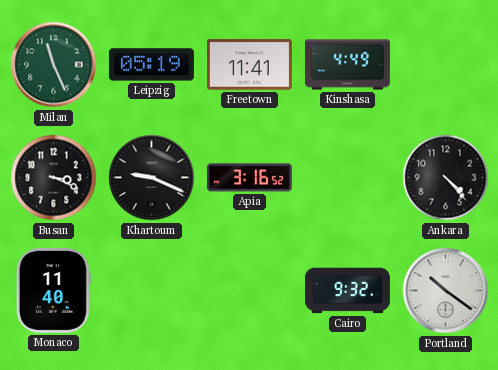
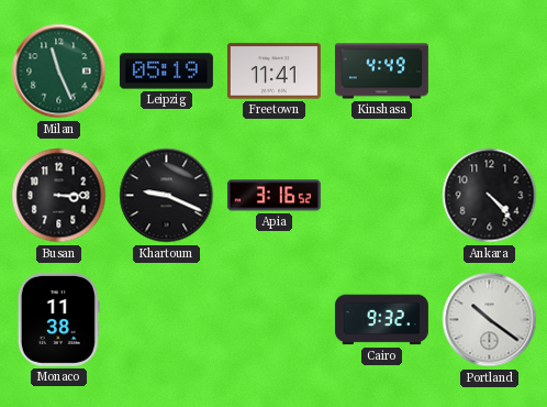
Busan: 3:19 -> 3:15
Monaco: 11:40 -> 11:38
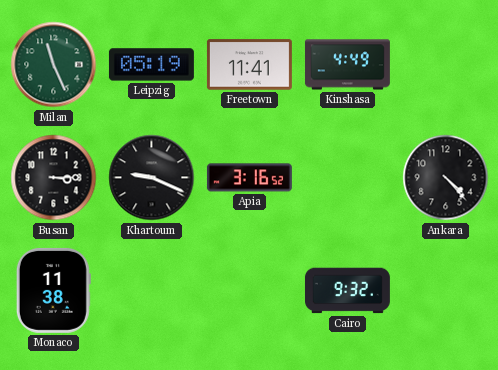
Portland: 10:21 -> none
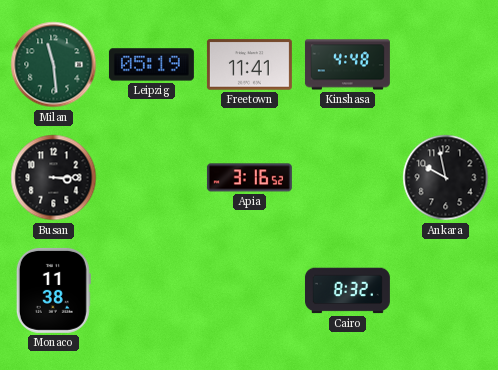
Milan: 11:26 -> 11:29
Kinshasa: 4:49 -> 4:48
Khartoum: 9:19 -> none
Ankara: 4:23 -> 9:58
Cairo: 9:32 -> 8:32
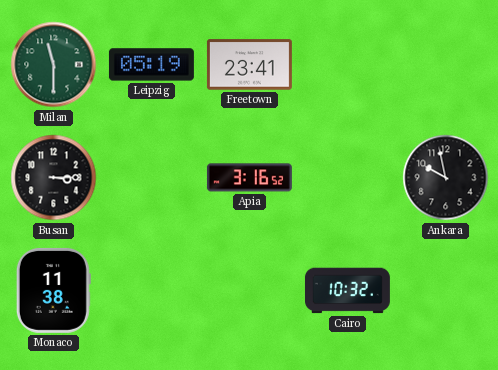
Milan: 11:29 -> 11:30
Freetown: 11:41 -> 23:41
Kinshasa: 4:48 -> none
Cairo: 8:32 -> 10:32
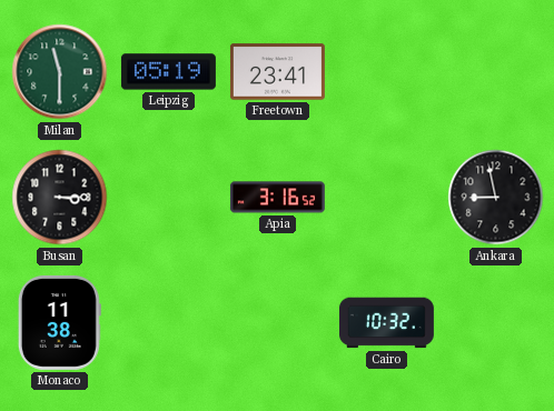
Ankara: 9:58 -> 8:58
